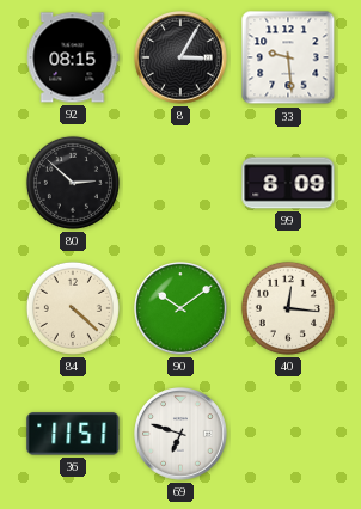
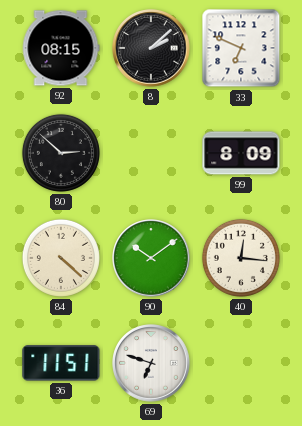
8: 3:05 -> 2:08
33: 9:29 -> 6:49
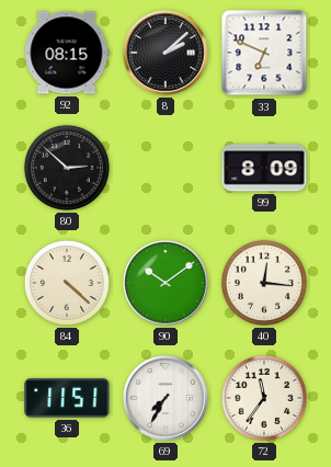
69: 6:48 -> 7:35
72: none -> 11:36
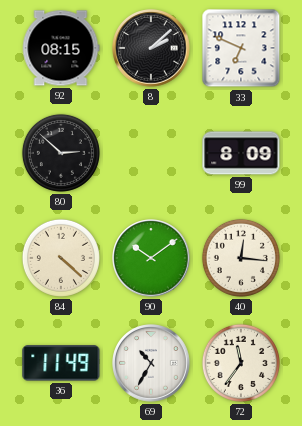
36: 11:51 -> 11:49
69: 7:35 -> 10:35
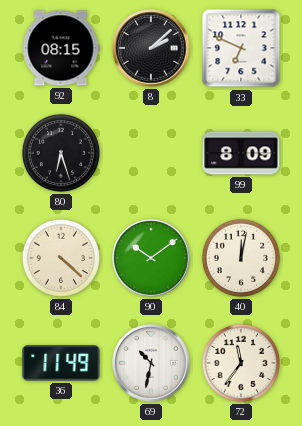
80: 2:52 -> 6:27
40: 12:16 -> 12:02
69: 10:35 -> 10:32
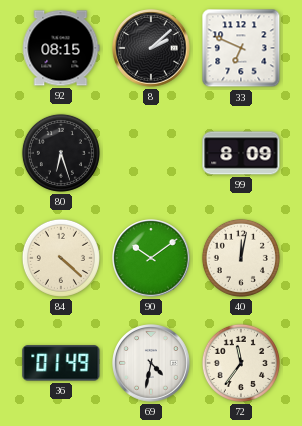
36: 11:49 -> 01:49
69: 10:32 -> 4:32
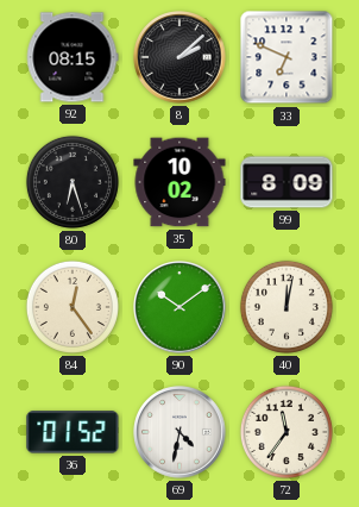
35: none -> 10:02
84: 4:22 -> 12:24
36: 01:49 -> 01:52
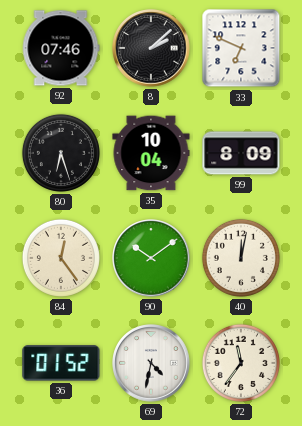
92: 08:15 -> 07:46
35: 10:02 -> 10:04
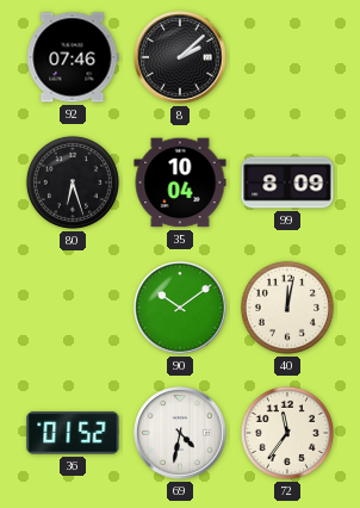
33: 6:49 -> none
84: 12:24 -> none
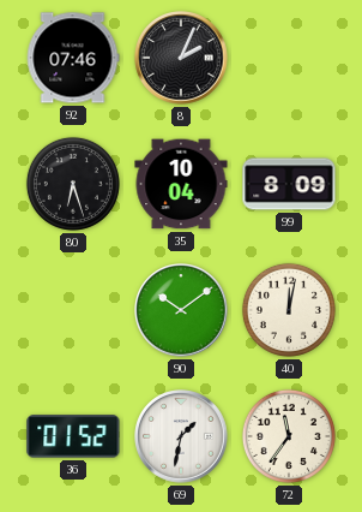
8: 2:08 -> 2:04
69: 4:32 -> 1:32
